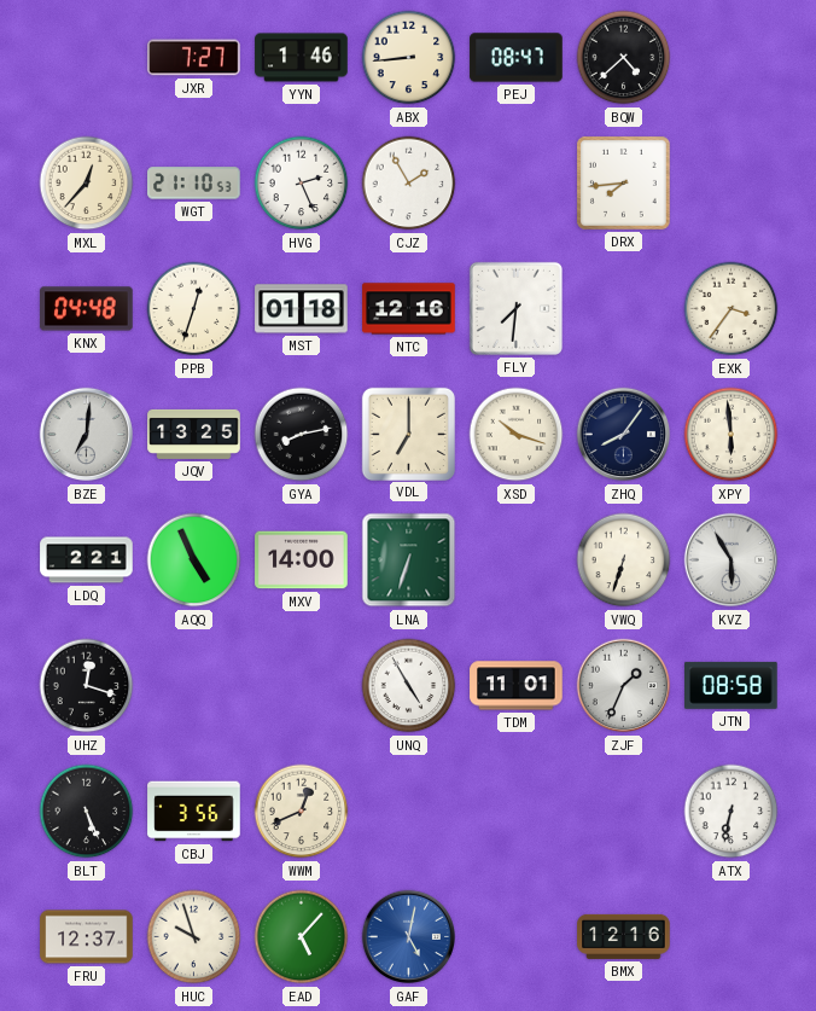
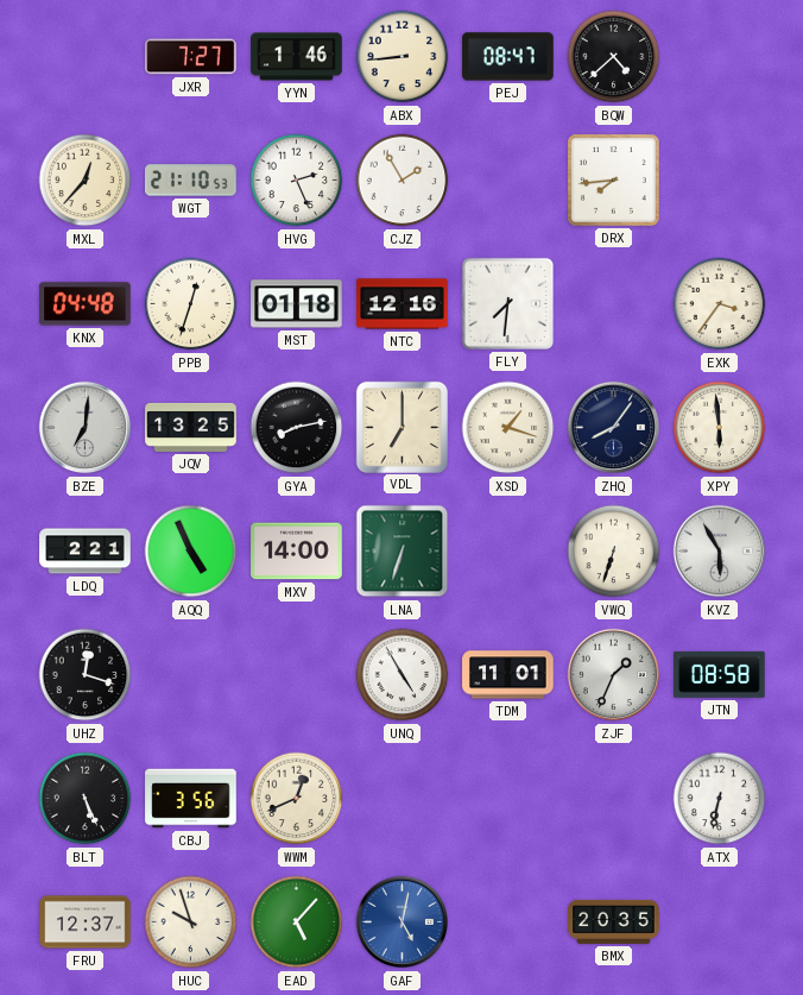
XSD: 10:18 -> 1:18
BMX: 12:16 -> 20:35
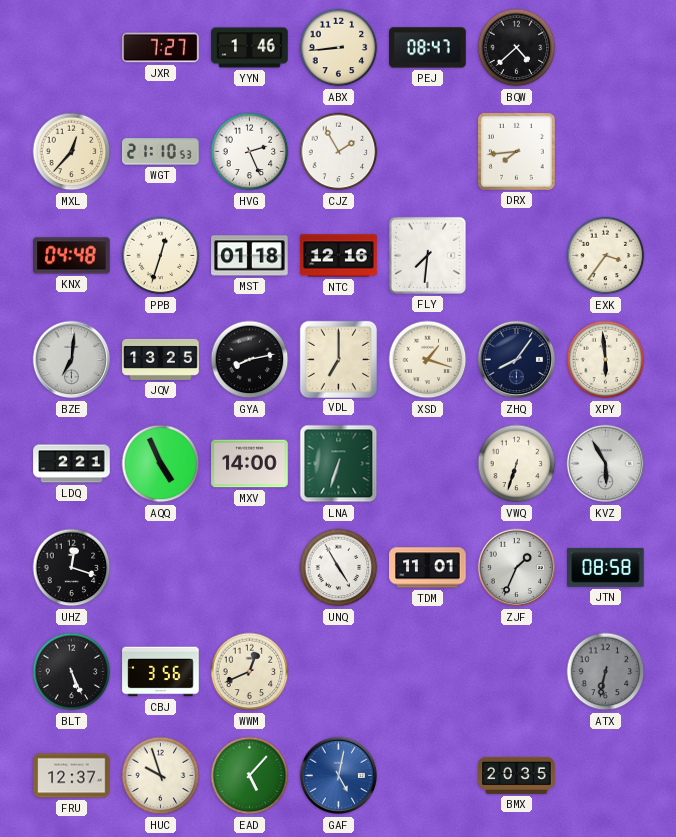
ATX dial: white -> grey
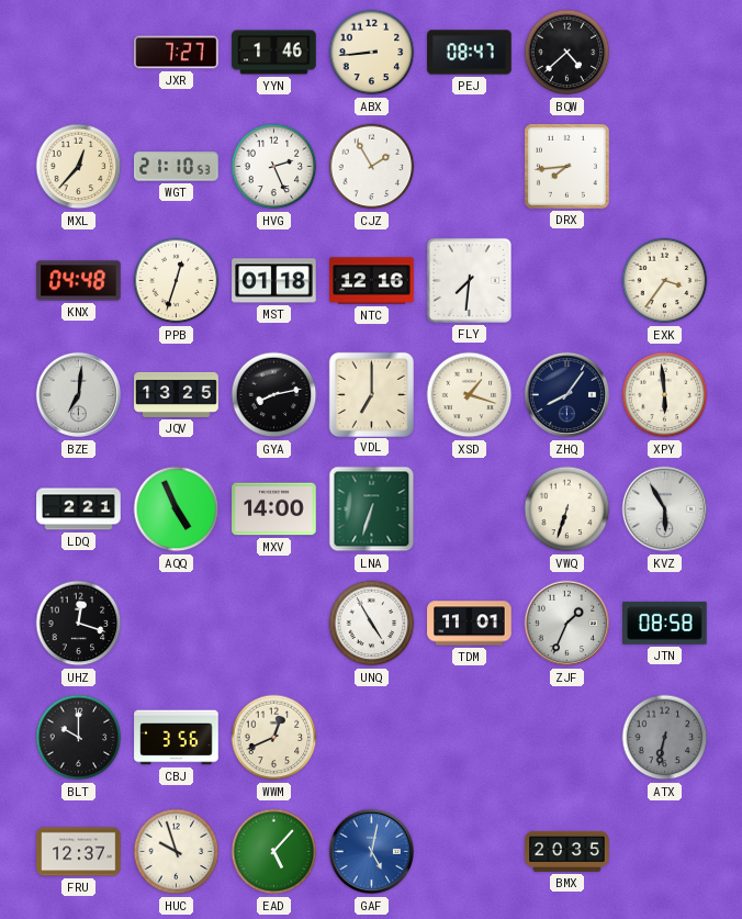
BLT: 5:26 -> 10:00
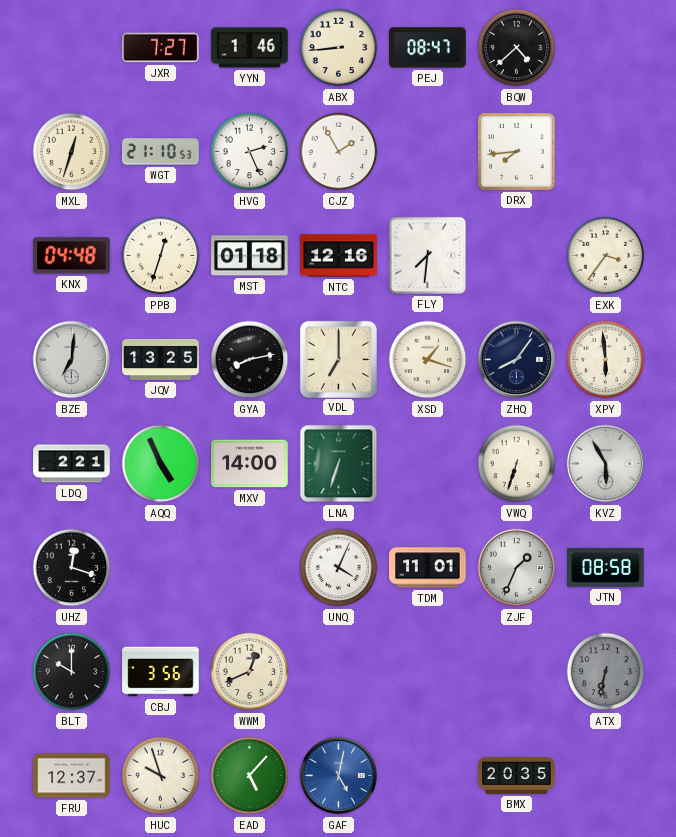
MXL: 12:37 -> 12:33
UNQ: 4:55 -> 4:04
